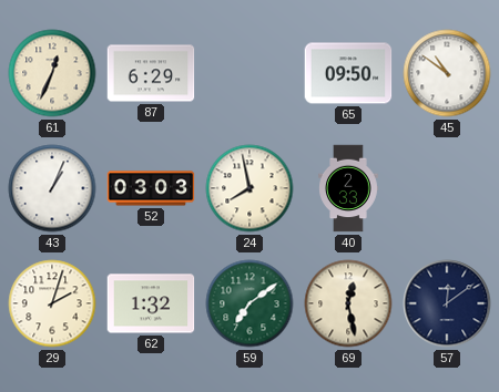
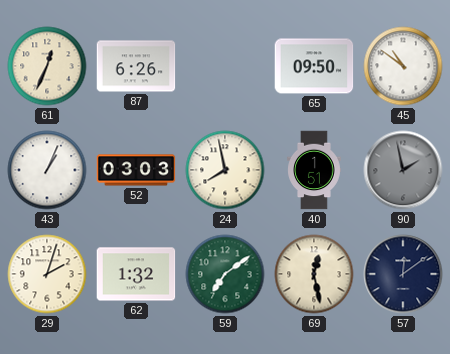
87: 6:29 -> 6:26
40: 2:33 -> 1:51
90: none -> 1:58
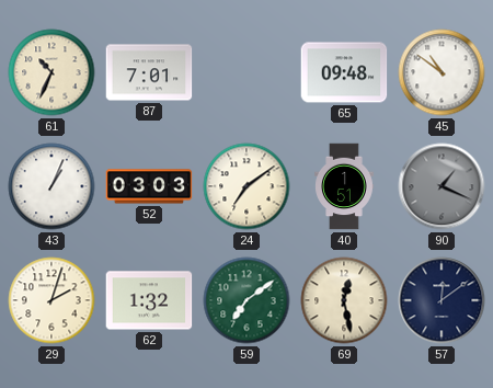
61: 12:34 -> 10:34
87: 6:26 -> 7:01
65: 09:50 -> 09:48
24: 7:58 -> 7:09
90: 1:58 -> 1:19
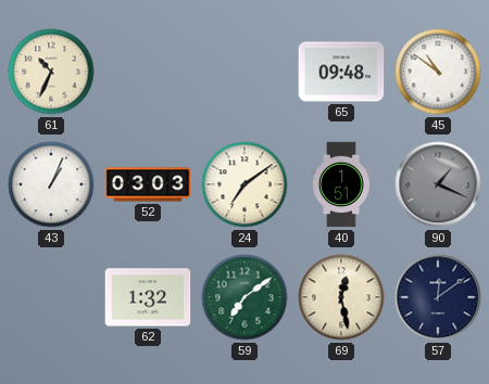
87: 7:01 -> none
29: 2:03 -> none
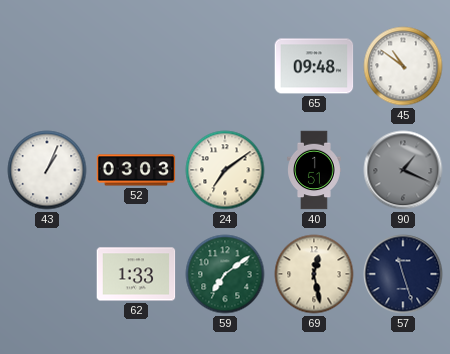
61: 10:34 -> none
62: 1:32 -> 1:33
57: 12:09 -> 11:27
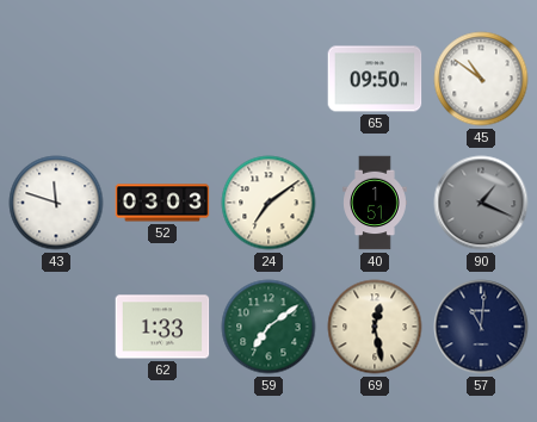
65: 09:48 -> 09:50
43: 1:04 -> 11:48
57: 11:27 -> 11:01
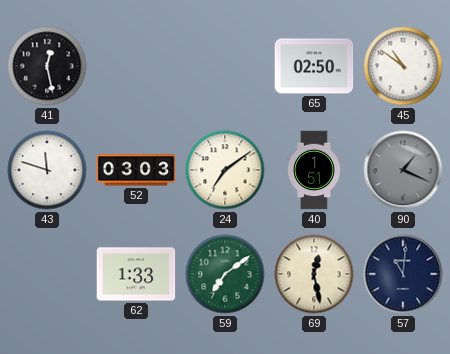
41: none -> 12:28
65: 09:50 -> 02:50
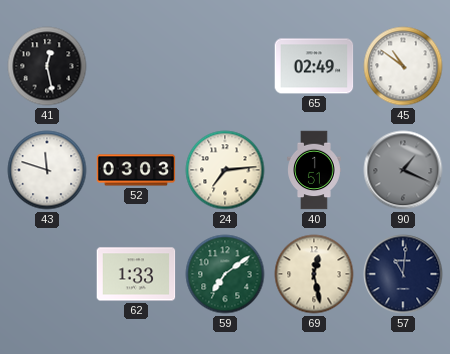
65: 02:50 -> 02:49
24: 7:09 -> 7:14
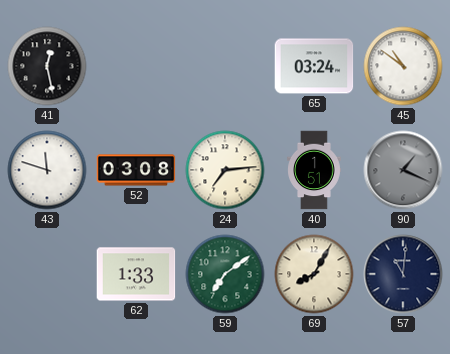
65: 02:49 -> 03:24
52: 03:03 -> 03:08
69: 12:28 -> 8:05
